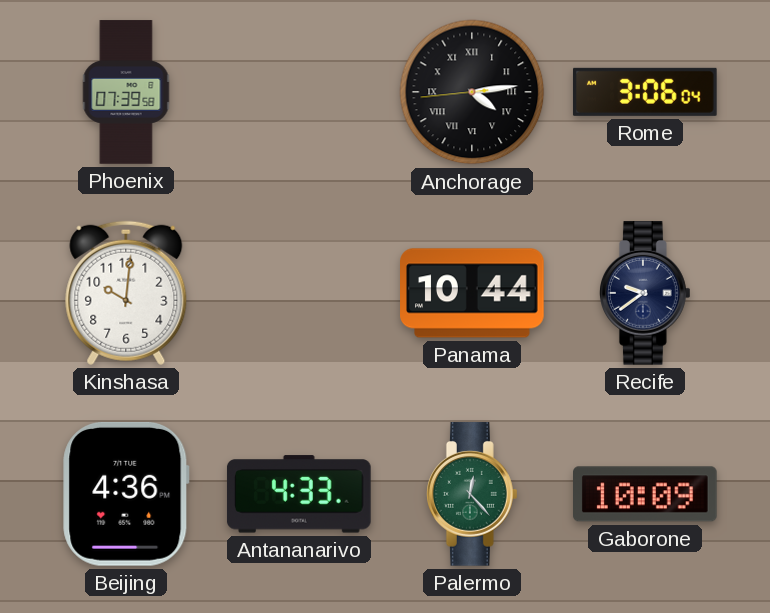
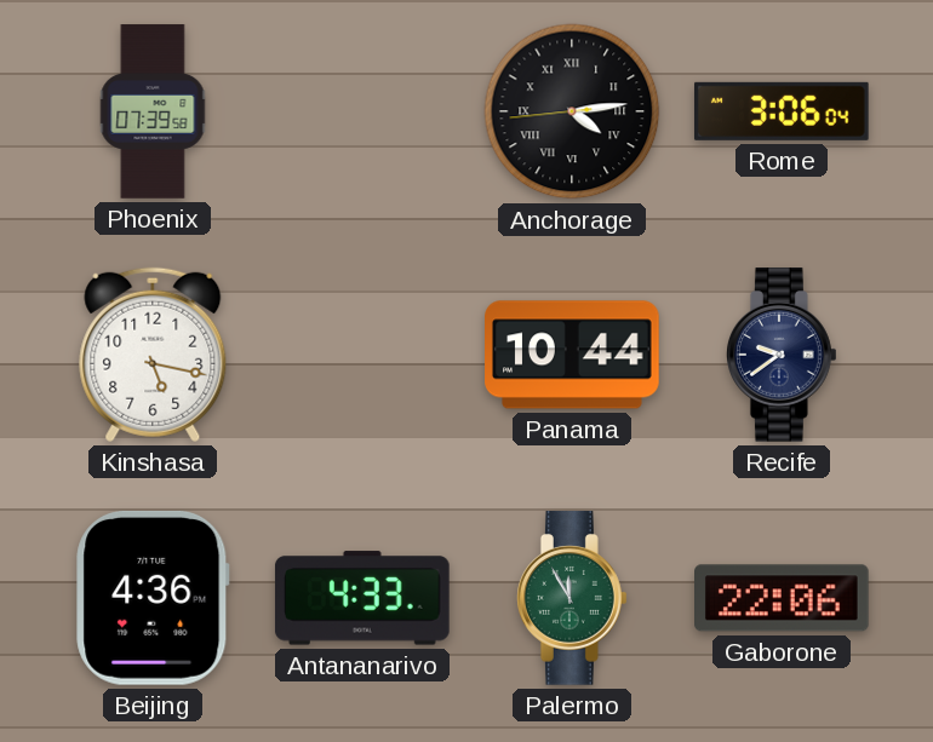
Kinshasa: 10:01 -> 5:17
Palermo: 12:23 -> 11:55
Gaborone: 10:09 -> 22:06
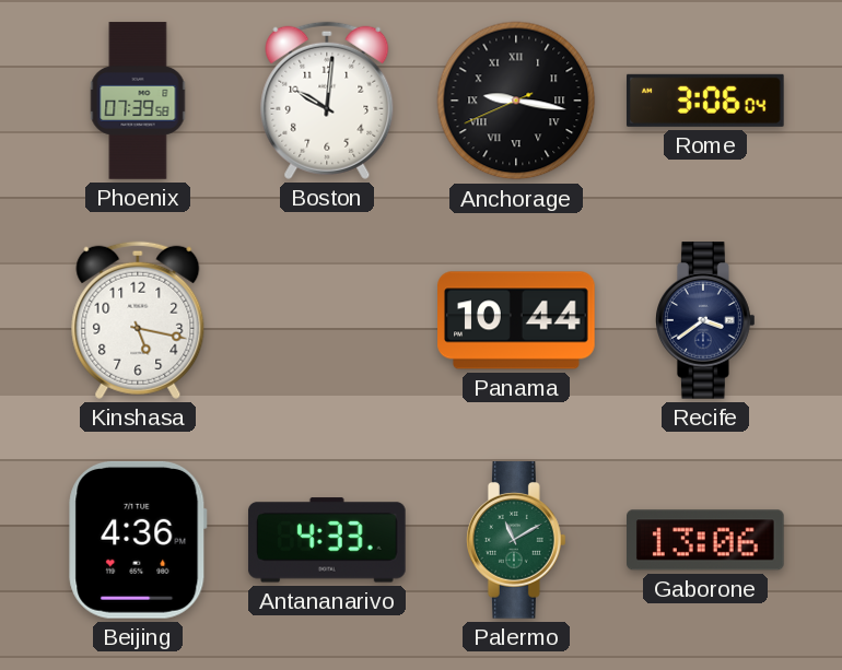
Boston: none -> 10:01
Anchorage: 4:13 -> 9:16
Recife: 9:39 -> 3:39
Palermo: 11:55 -> 11:10
Gaborone: 22:06 -> 13:06
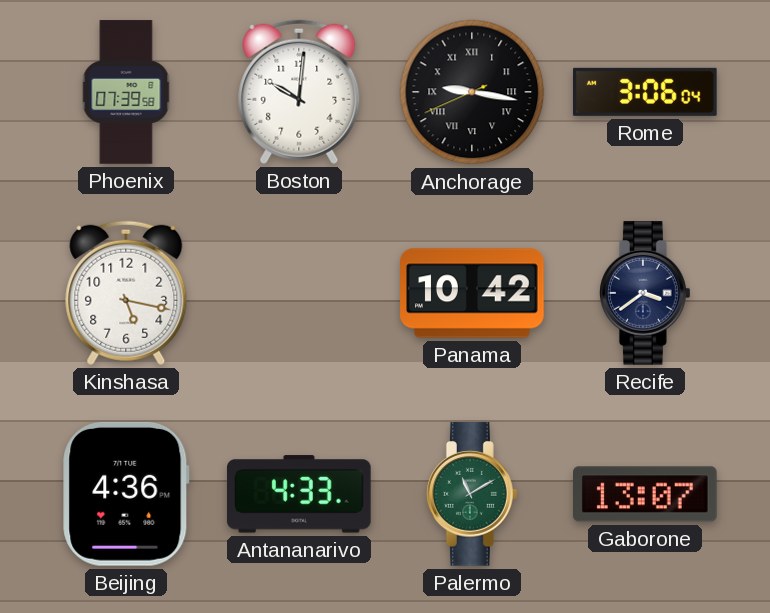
Panama: 10:44 -> 10:42
Gaborone: 13:06 -> 13:07
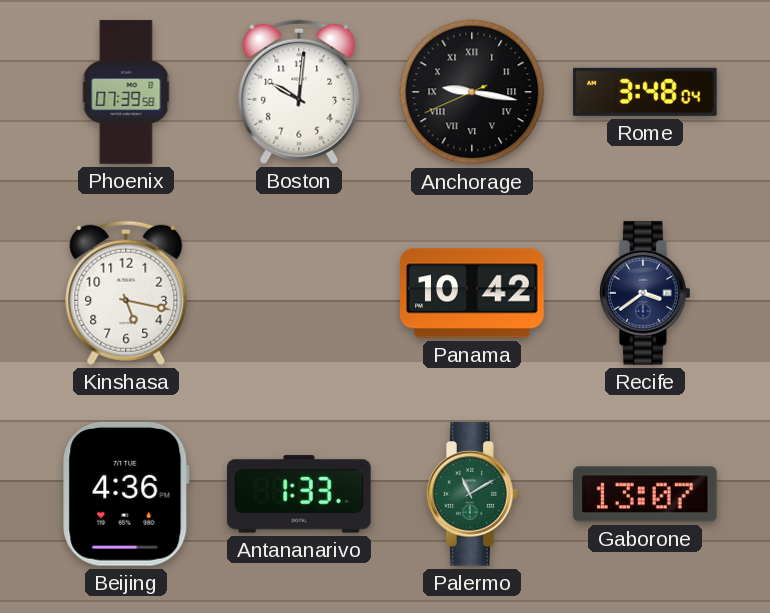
Rome: 3:06 -> 3:48
Antananarivo: 4:33 -> 1:33
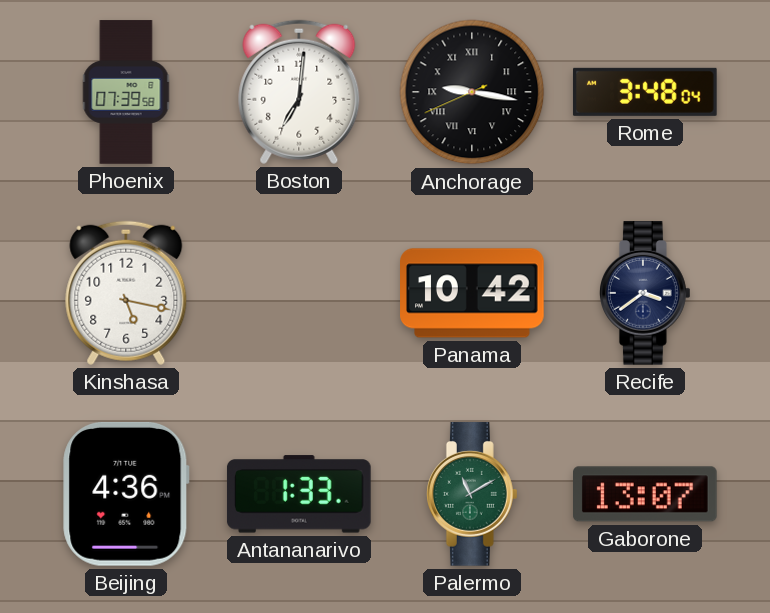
Boston: 10:01 -> 7:01
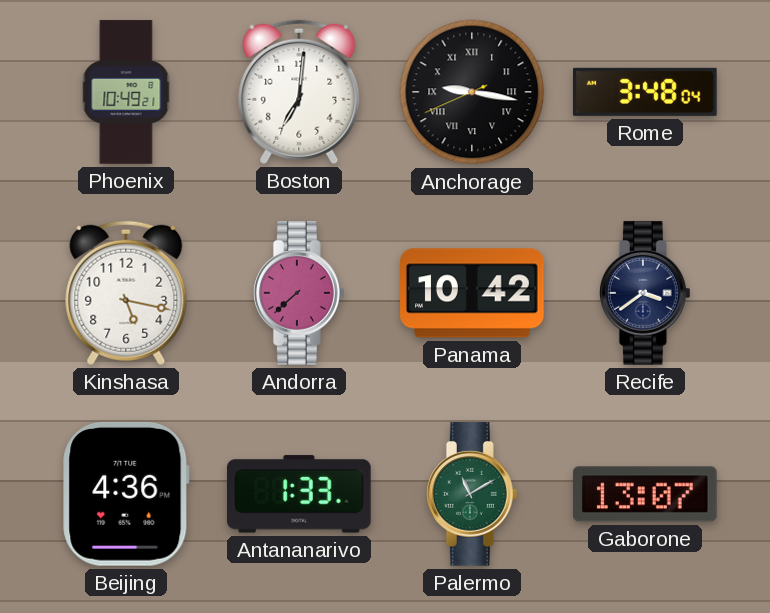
Phoenix: 07:39 -> 10:49
Andorra: none -> 7:38
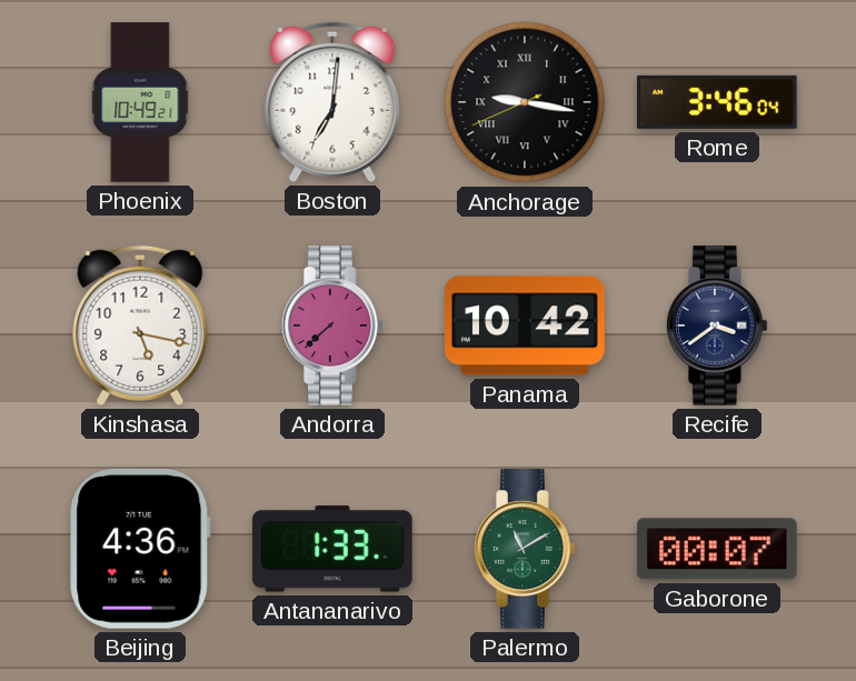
Rome: 3:48 -> 3:46
Gaborone: 13:07 -> 00:07
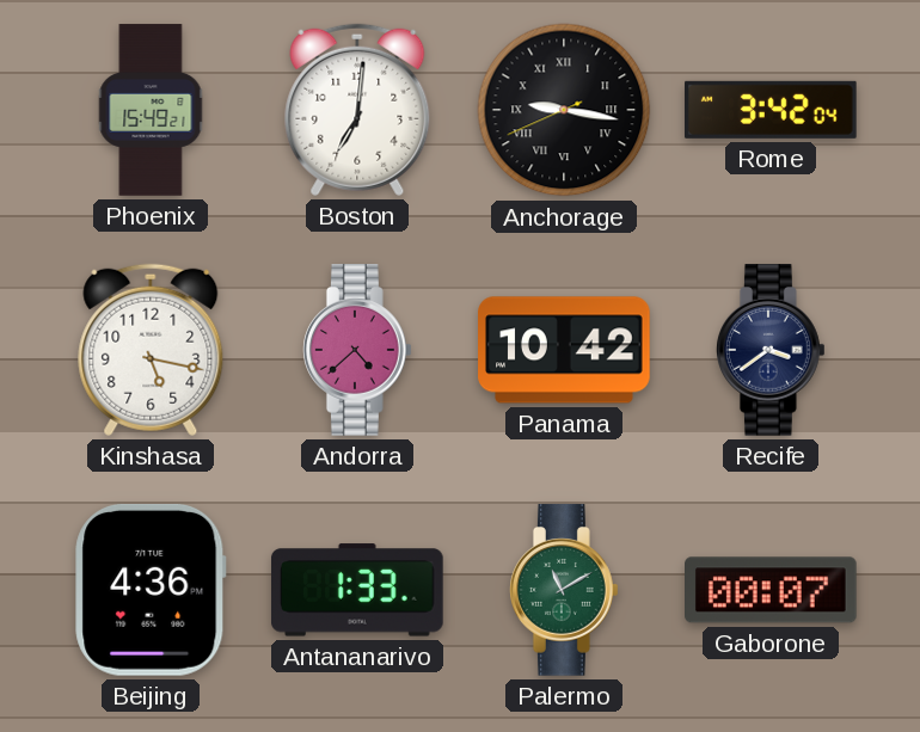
Phoenix: 10:49 -> 15:49
Rome: 3:46 -> 3:42
Andorra: 7:38 -> 4:38
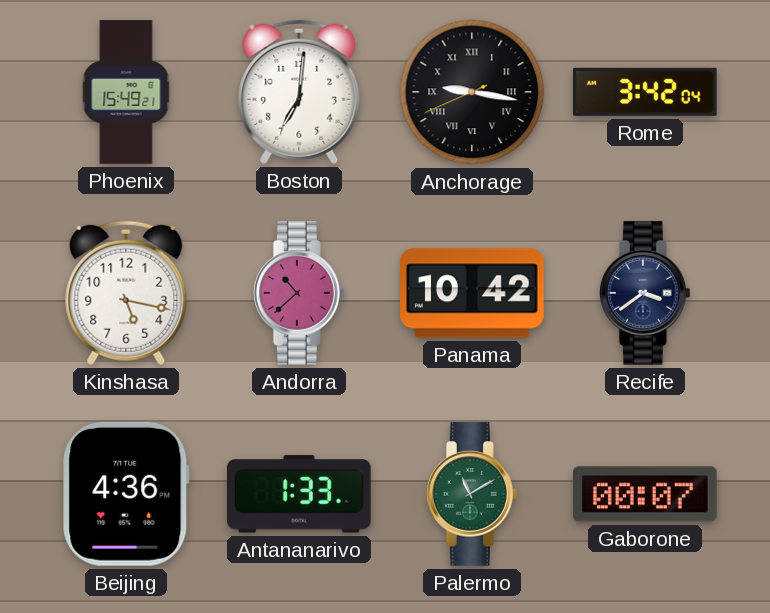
Andorra: 4:38 -> 10:38
